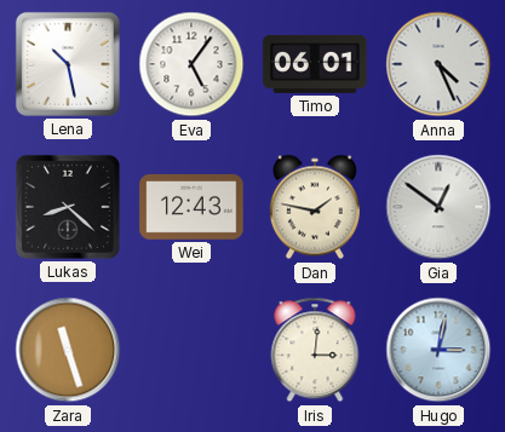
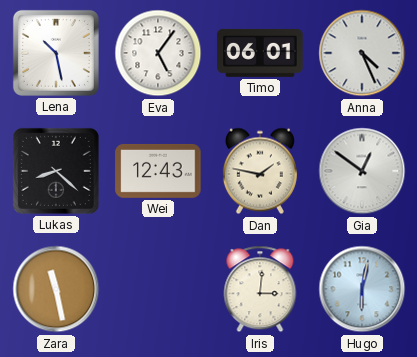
Zara: 11:27 -> 11:28
Hugo: 3:02 -> 6:02
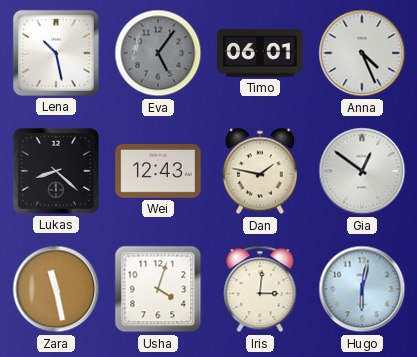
Eva dial: white -> grey
Usha: none -> 4:03
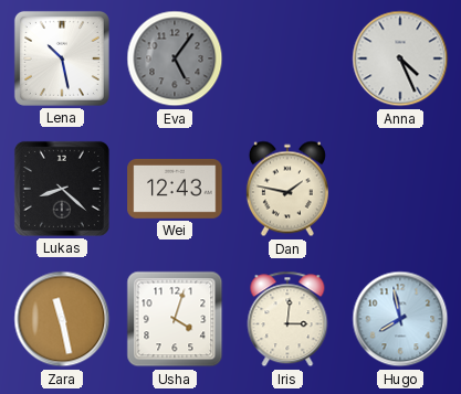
Timo: 06:01 -> none
Gia: 12:51 -> none
Hugo: 6:02 -> 7:58
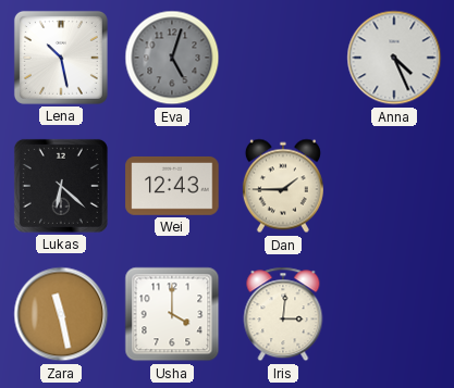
Eva: 5:06 -> 5:03
Lukas: 8:22 -> 6:22
Dan: 1:47 -> 1:45
Usha: 4:03 -> 4:00
Hugo: 7:58 -> none
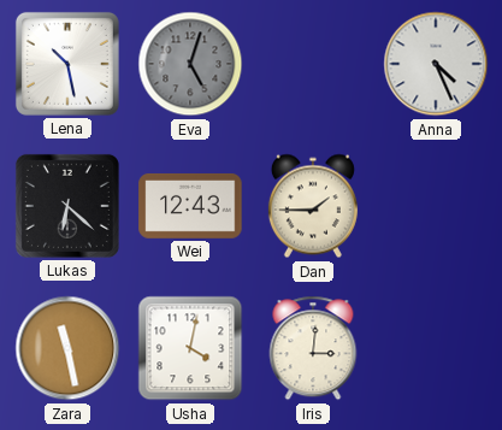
Usha: 4:00 -> 4:02
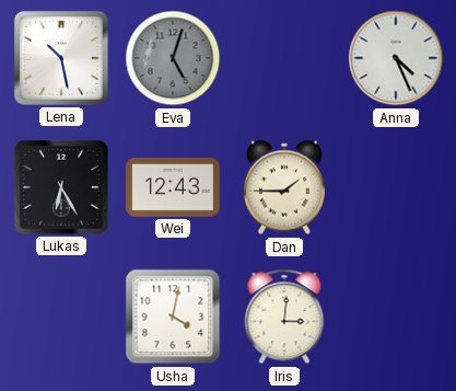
Lukas: 6:22 -> 6:25
Zara: 11:28 -> none
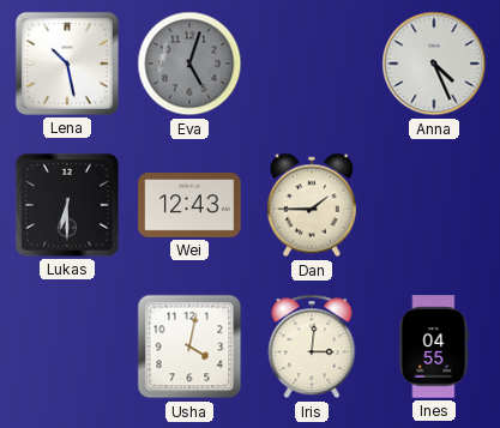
Lukas: 6:25 -> 6:30
Ines: none -> 04:55
